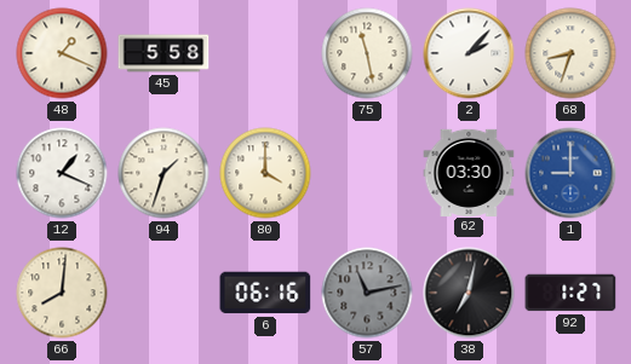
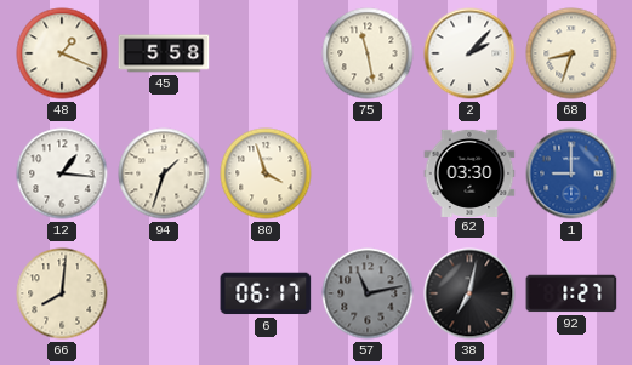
12: 1:19 -> 1:16
80: 4:00 -> 3:57
6: 06:16 -> 06:17
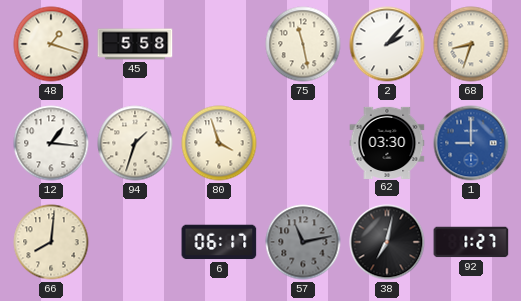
48: 1:19 -> 1:18
